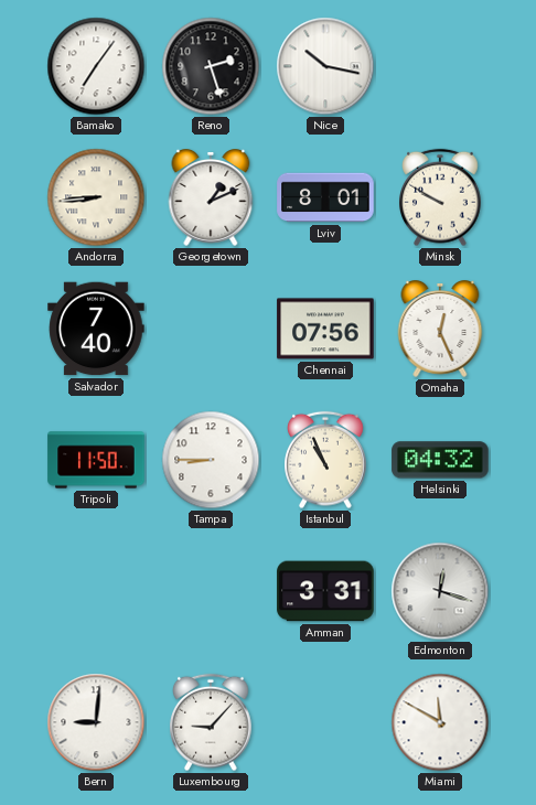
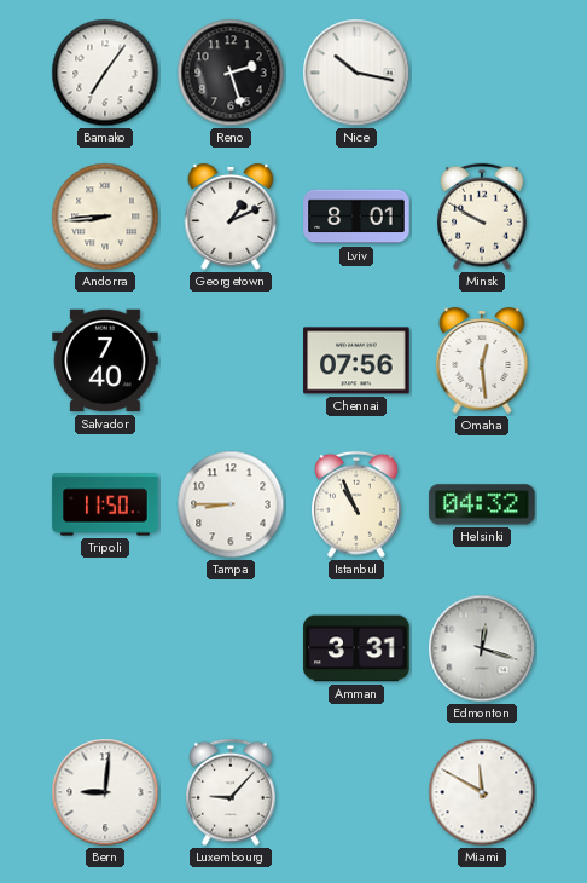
Omaha: 12:26 -> 12:29
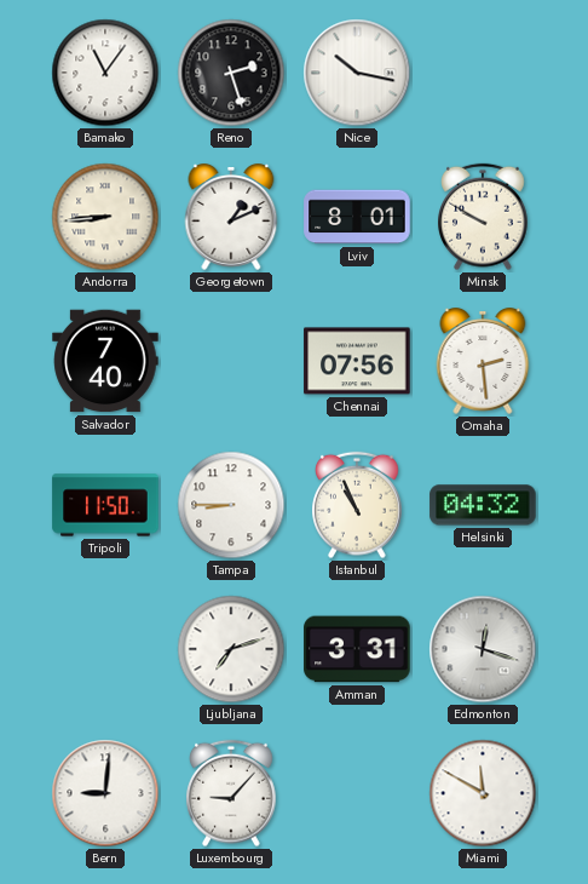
Bamako: 7:06 -> 11:06
Omaha: 12:29 -> 2:29
Ljubljana: none -> 7:12
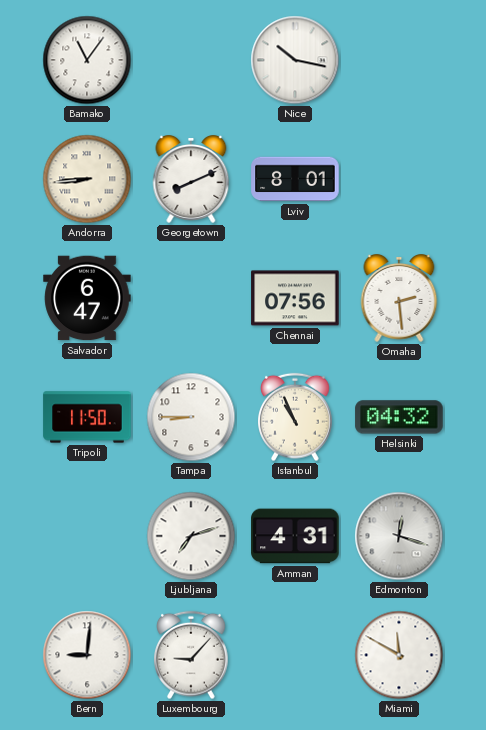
Reno: 2:27 -> none
Georgetown: 1:11 -> 8:11
Minsk: 9:50 -> none
Salvador: 7:40 -> 6:47
Amman: 3:31 -> 4:31
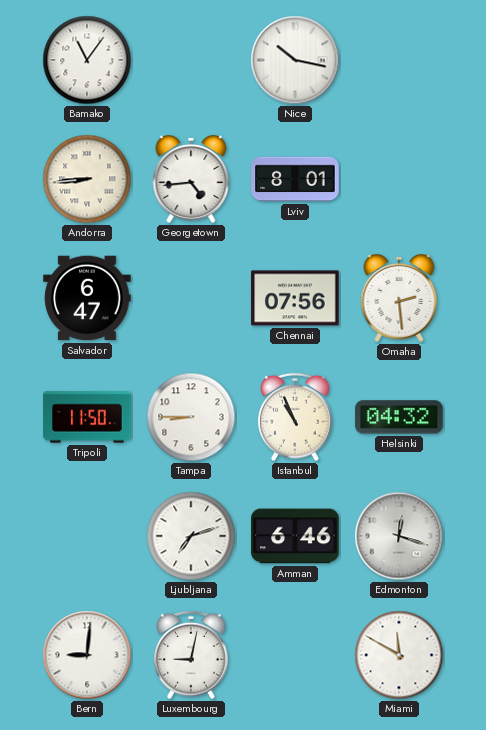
Georgetown: 8:11 -> 4:44
Amman: 4:31 -> 6:46
Luxembourg: 9:07 -> 9:02
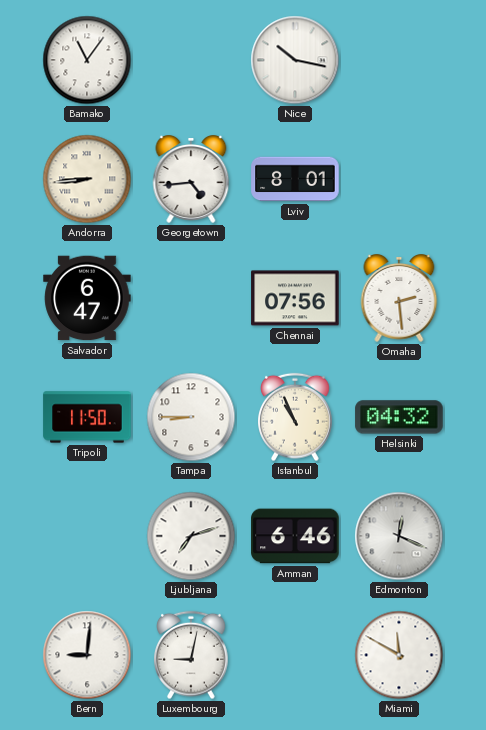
Edmonton: 12:18 -> 12:19
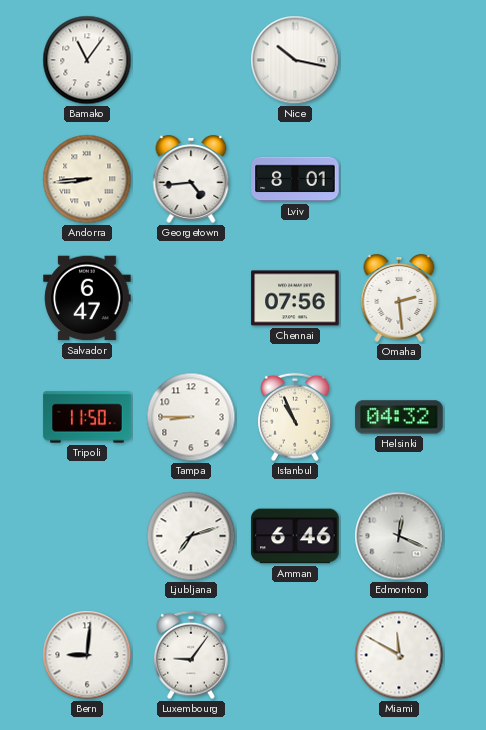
Luxembourg: 9:02 -> 9:06
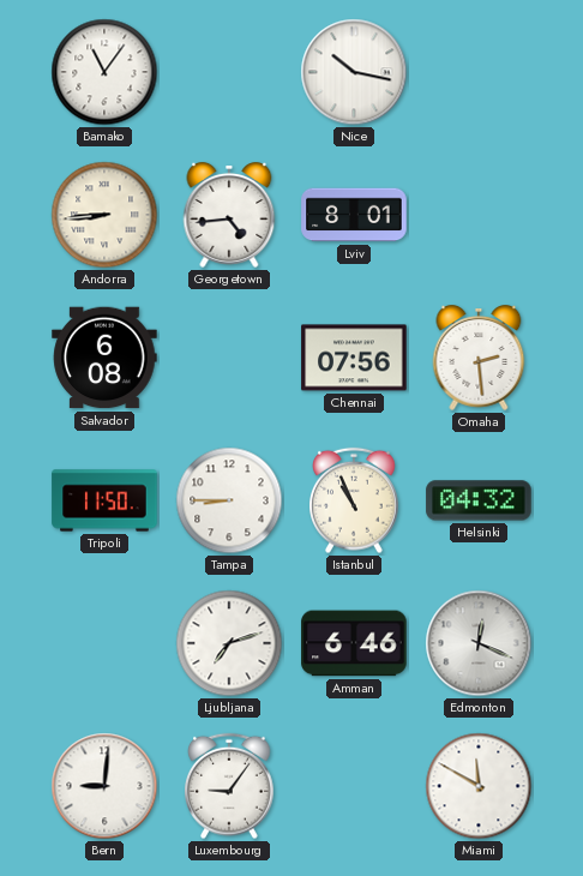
Salvador: 6:47 -> 6:08
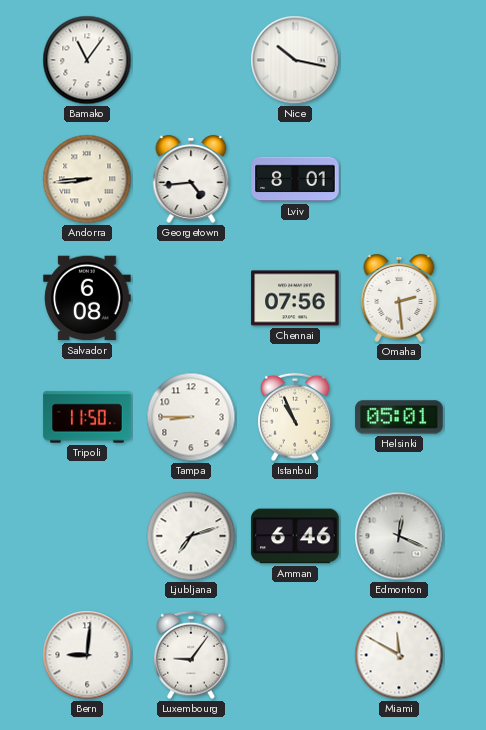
Helsinki: 04:32 -> 05:01
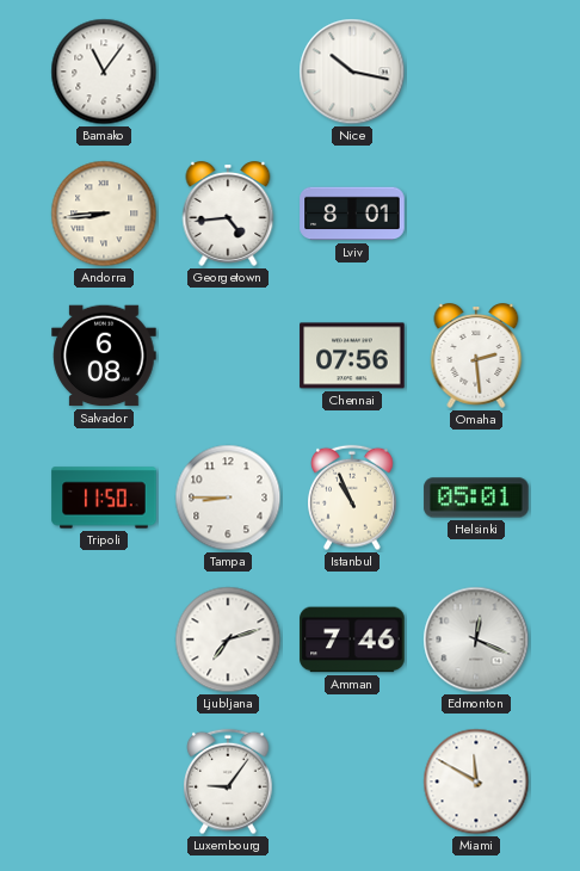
Amman: 6:46 -> 7:46
Bern: 9:01 -> none
